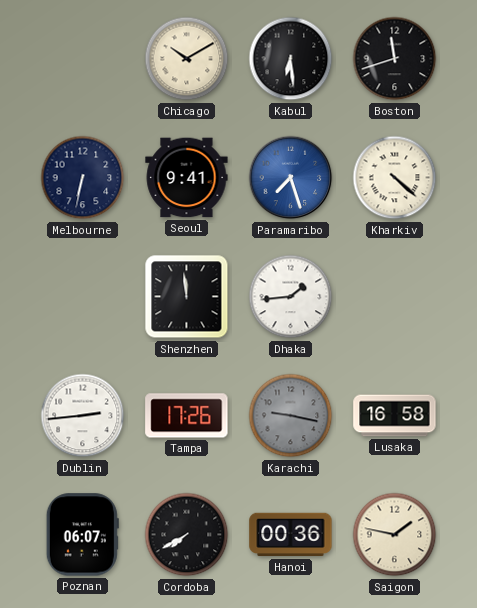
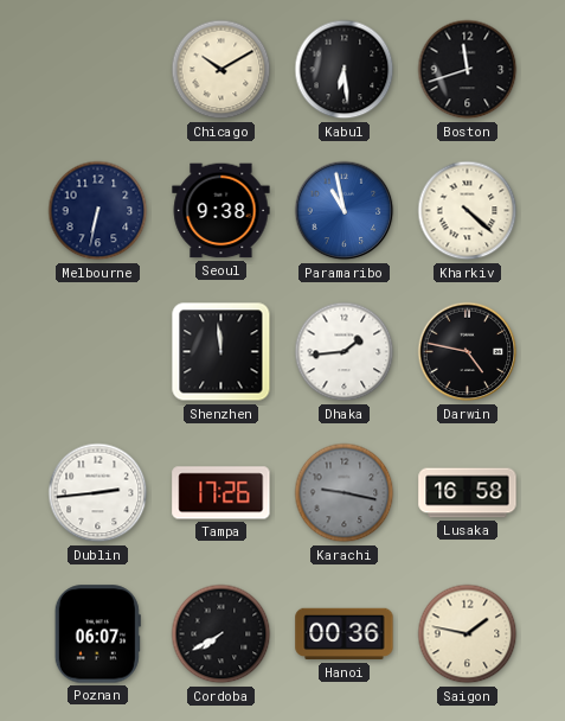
Seoul: 9:41 -> 9:38
Paramaribo: 7:27 -> 10:58
Darwin: none -> 4:47
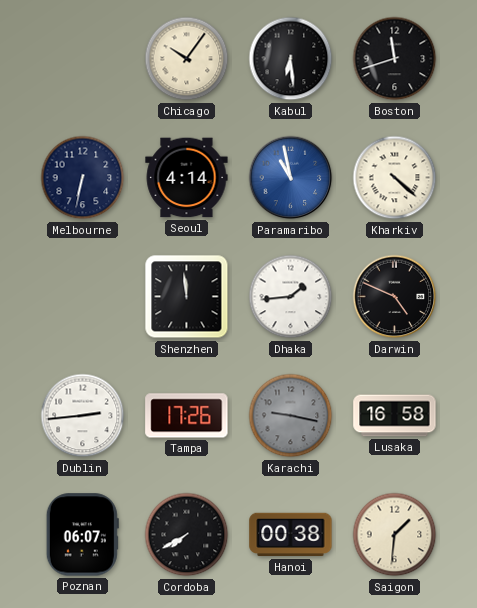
Chicago: 10:10 -> 10:06
Seoul: 9:38 -> 4:14
Darwin: 4:47 -> 4:49
Hanoi: 00:36 -> 00:38
Saigon: 1:47 -> 1:31
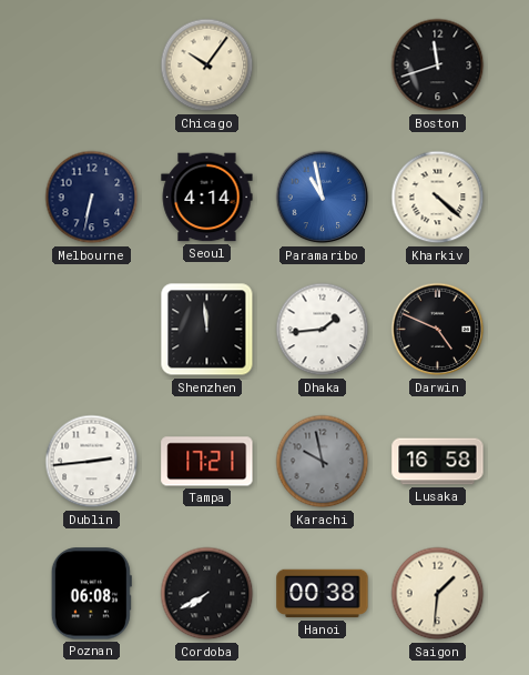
Kabul: 6:29 -> none
Tampa: 17:26 -> 17:21
Karachi: 9:17 -> 9:58
Poznan: 06:07 -> 06:08
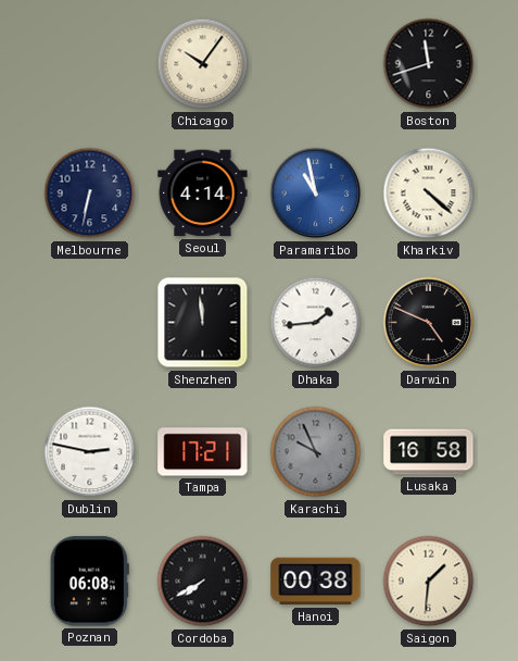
Dublin: 2:44 -> 2:47
Karachi: 9:58 -> 9:56
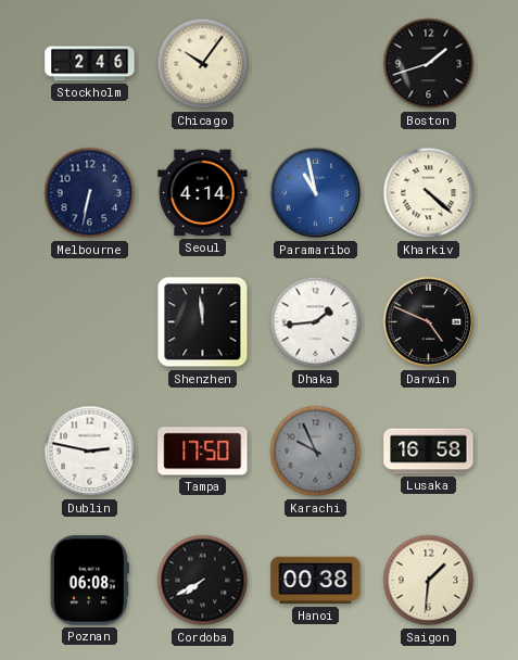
Stockholm: none -> 2:46
Boston: 11:42 -> 1:42
Tampa: 17:21 -> 17:50
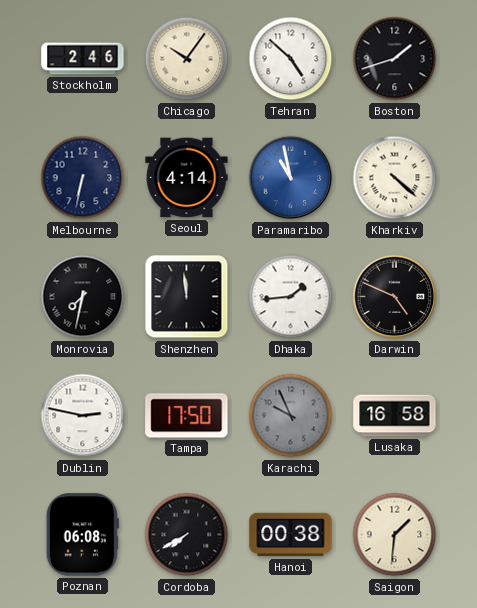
Tehran: none -> 4:52
Monrovia: none -> 7:32
